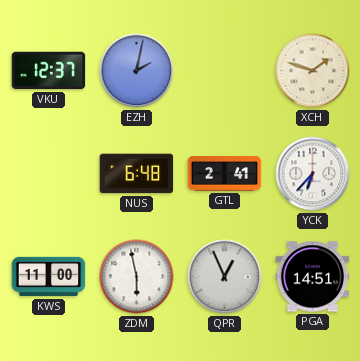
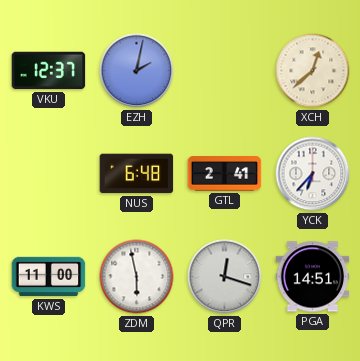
XCH: 1:48 -> 12:38
QPR: 12:56 -> 12:18
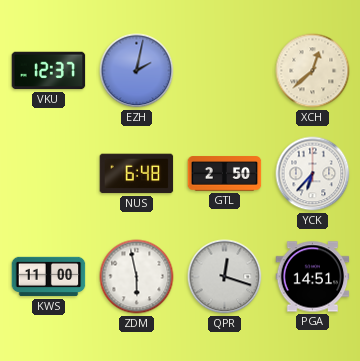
GTL: 2:41 -> 2:50
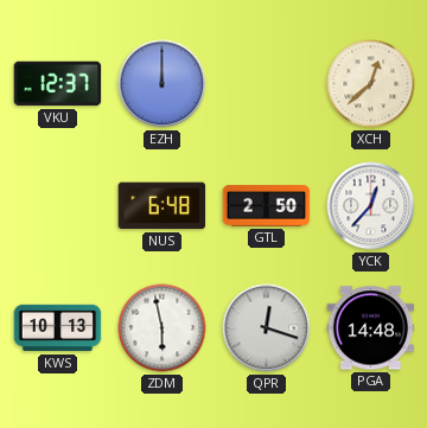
EZH: 2:02 -> 12:00
YCK: 6:37 -> 12:37
KWS: 11:00 -> 10:13
PGA: 14:51 -> 14:48
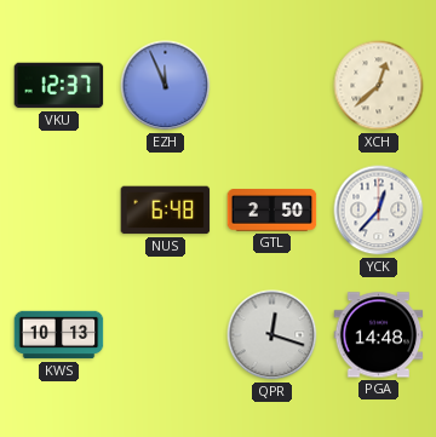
EZH: 12:00 -> 11:56
ZDM: 5:58 -> none
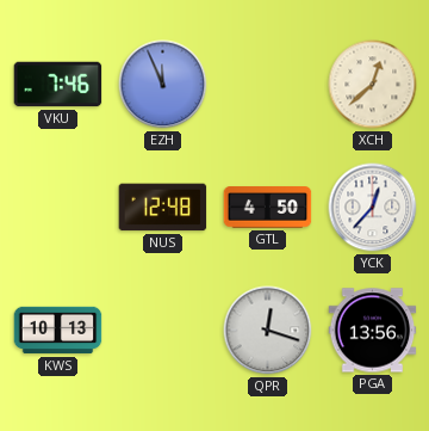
VKU: 12:37 -> 7:46
NUS: 6:48 -> 12:48
GTL: 2:50 -> 4:50
PGA: 14:48 -> 13:56
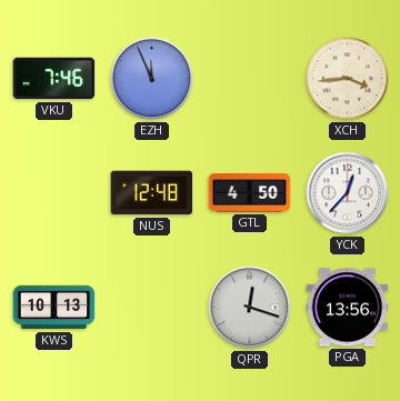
XCH: 12:38 -> 3:44
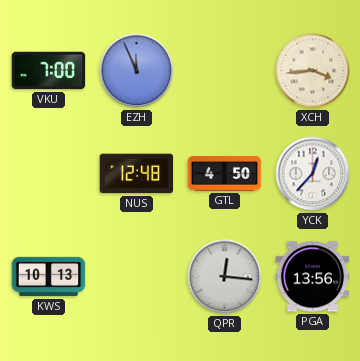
VKU: 7:46 -> 7:00
QPR: 12:18 -> 12:16
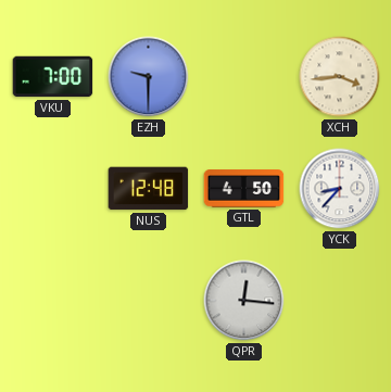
EZH: 11:56 -> 9:30
YCK: 12:37 -> 8:37
KWS: 10:13 -> none
PGA: 13:56 -> none
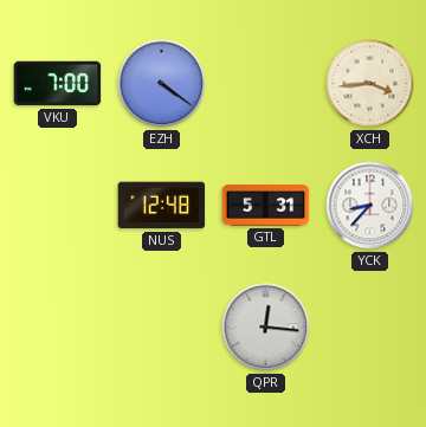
EZH: 9:30 -> 4:21
GTL: 4:50 -> 5:31
